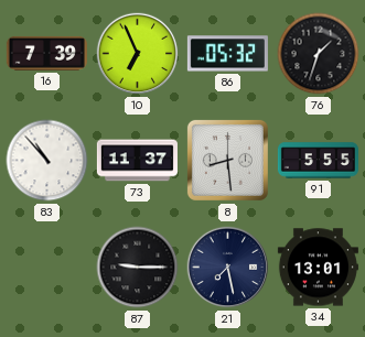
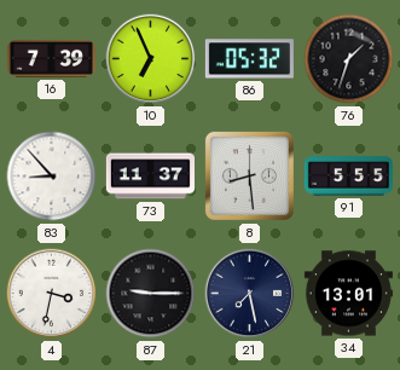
83: 10:53 -> 8:53
4: none -> 3:32
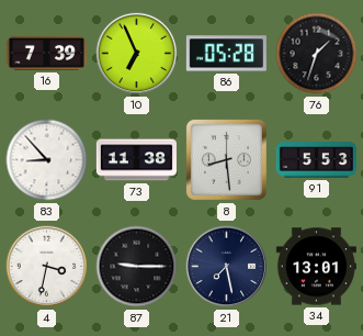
86: 05:32 -> 05:28
73: 11:37 -> 11:38
91: 5:55 -> 5:53
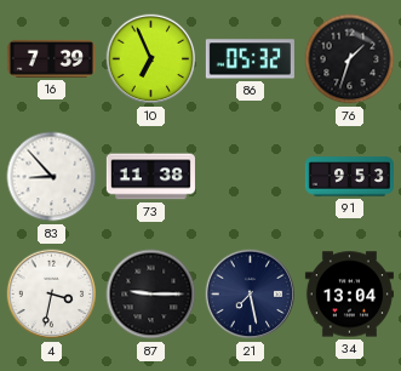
86: 05:28 -> 05:32
8: 8:29 -> none
91: 5:53 -> 9:53
34: 13:01 -> 13:04
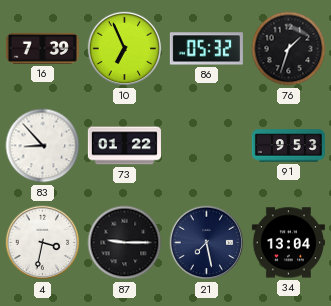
73: 11:38 -> 01:22
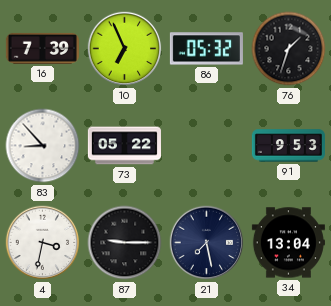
73: 01:22 -> 05:22
